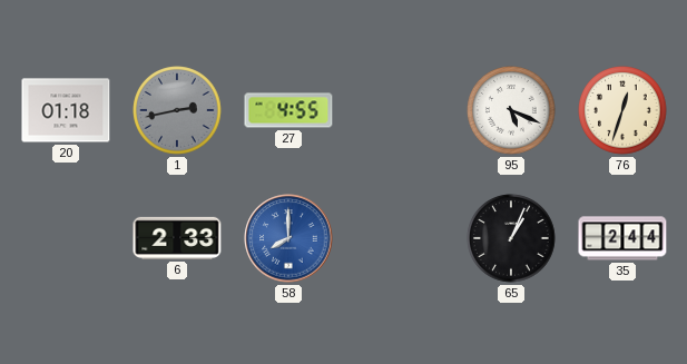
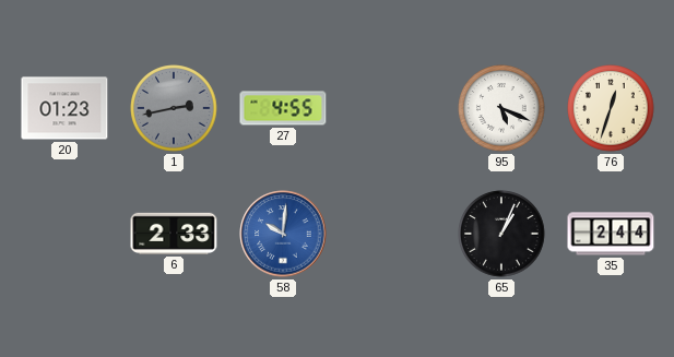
20: 01:18 -> 01:23
58: 8:00 -> 10:01
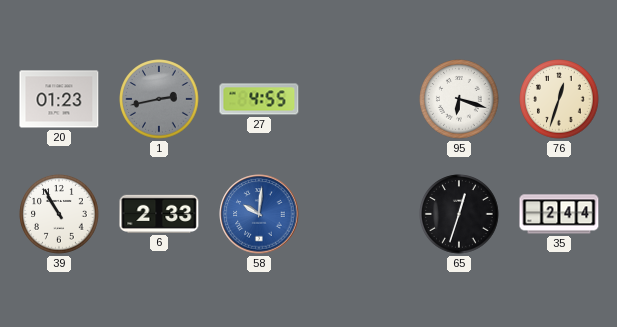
95: 5:19 -> 6:18
39: none -> 10:55
65: 1:04 -> 12:33
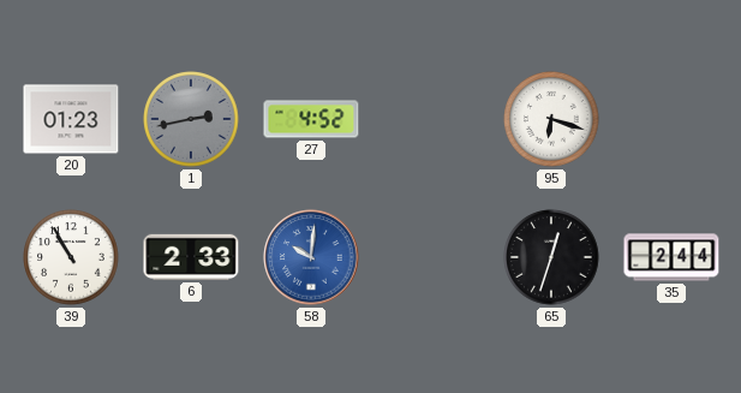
27: 4:55 -> 4:52
76: 12:33 -> none
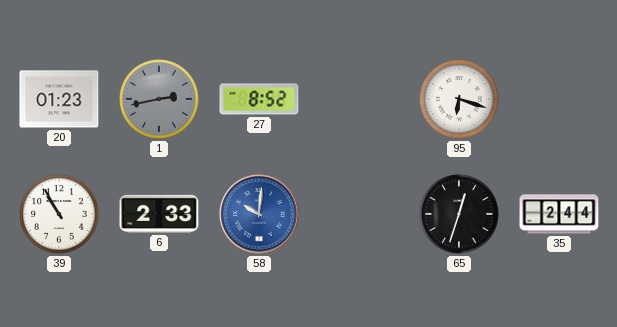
27: 4:52 -> 8:52
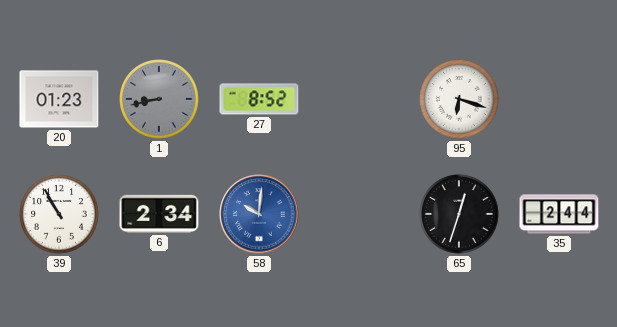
1: 2:43 -> 8:43
6: 2:33 -> 2:34
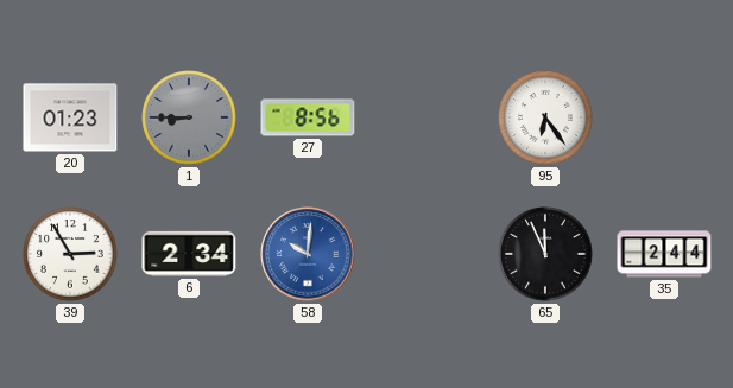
1: 8:43 -> 8:45
27: 8:52 -> 8:56
95: 6:18 -> 6:24
39: 10:55 -> 2:55
65: 12:33 -> 11:56
